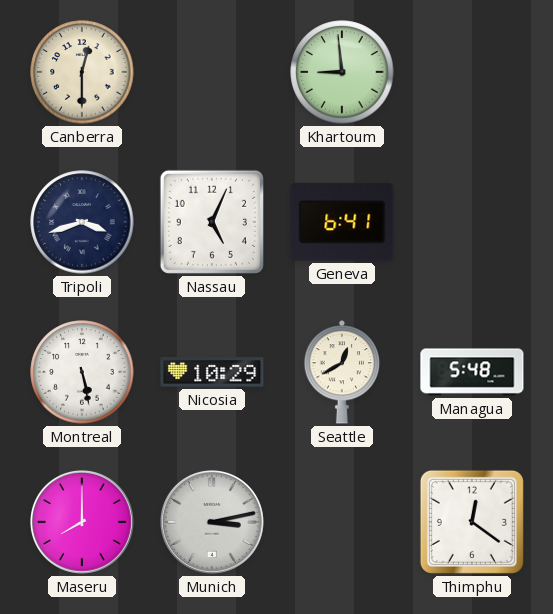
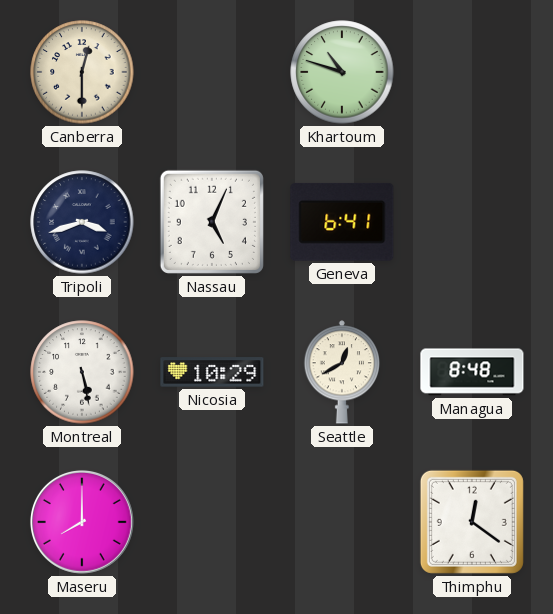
Khartoum: 8:59 -> 10:48
Managua: 5:48 -> 8:48
Munich: 3:13 -> none
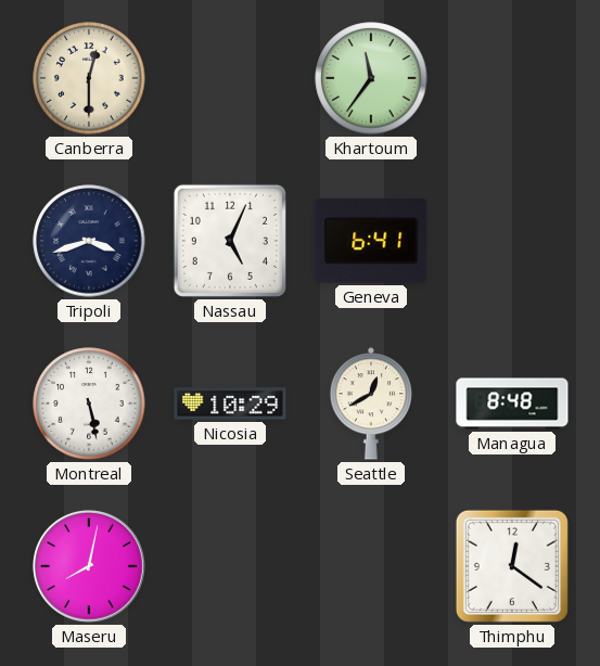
Khartoum: 10:48 -> 11:36
Maseru: 8:00 -> 8:02
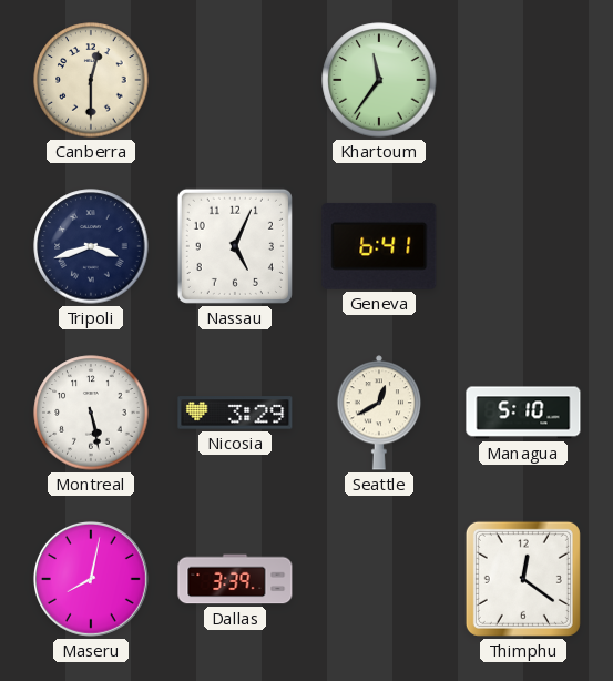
Nicosia: 10:29 -> 3:29
Managua: 8:48 -> 5:10
Dallas: none -> 3:39
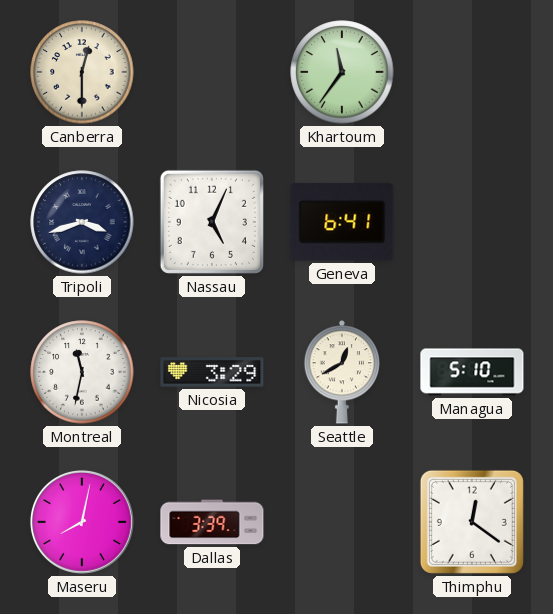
Montreal: 5:28 -> 11:32
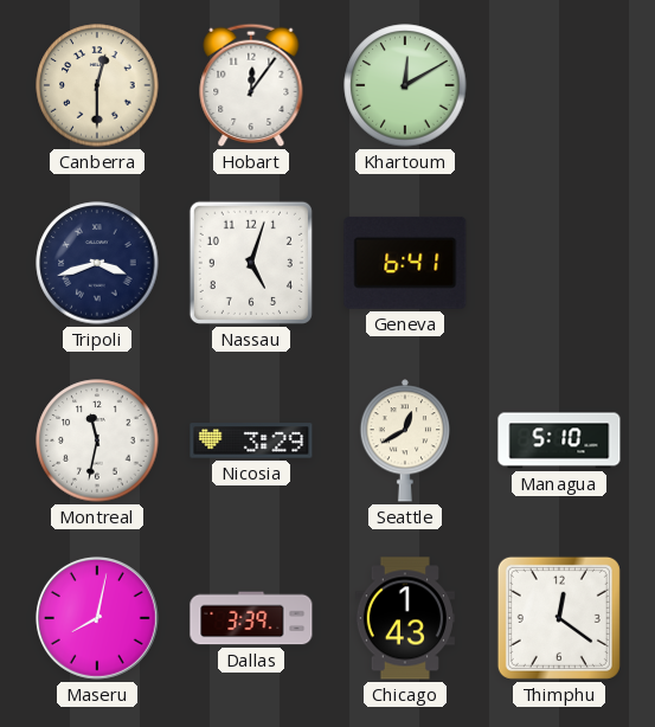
Hobart: none -> 12:06
Khartoum: 11:36 -> 12:10
Nassau: 5:04 -> 5:03
Chicago: none -> 1:43
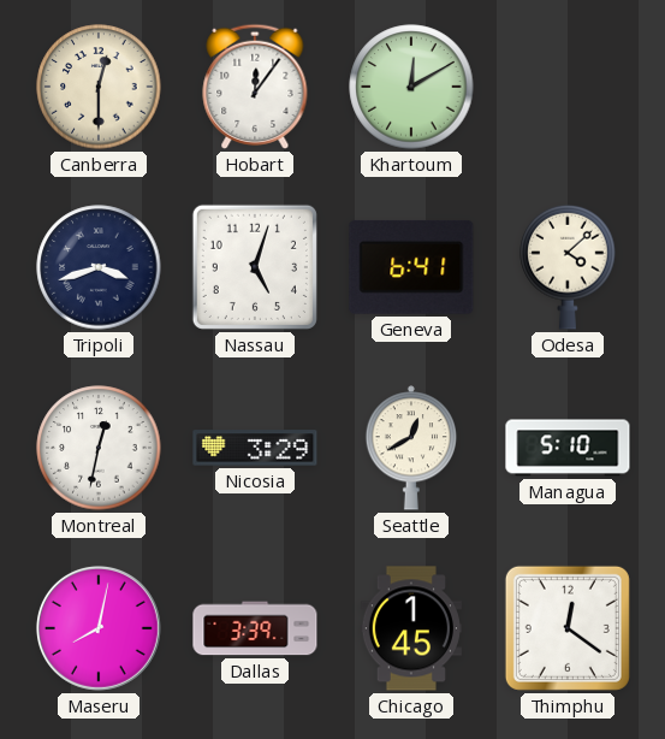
Odesa: none -> 4:08
Montreal: 11:32 -> 12:32
Chicago: 1:43 -> 1:45
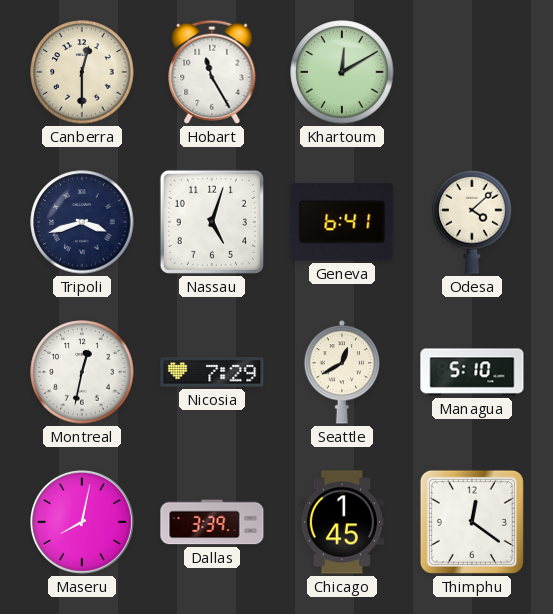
Hobart: 12:06 -> 11:25
Nicosia: 3:29 -> 7:29
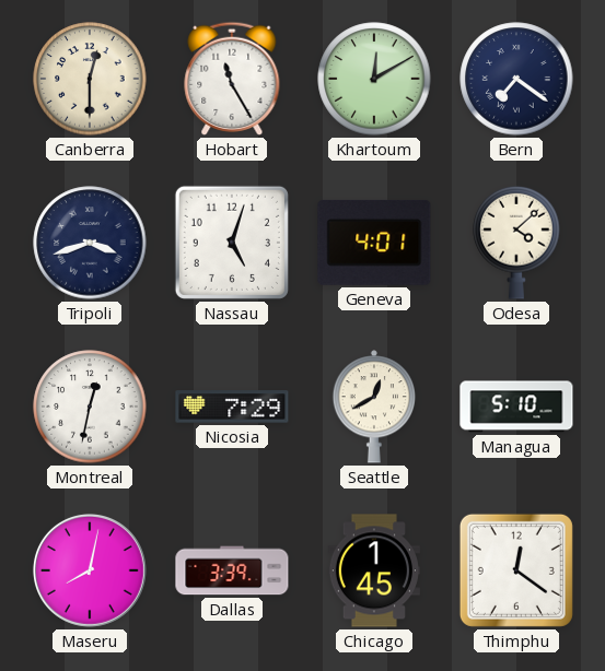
Bern: none -> 7:21
Geneva: 6:41 -> 4:01
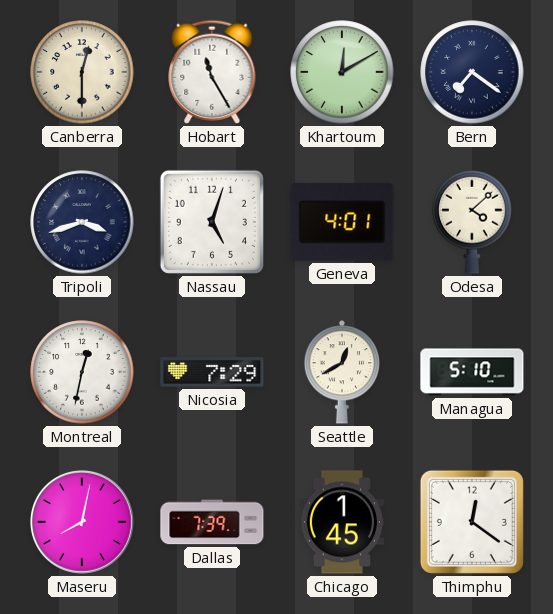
Dallas: 3:39 -> 7:39
